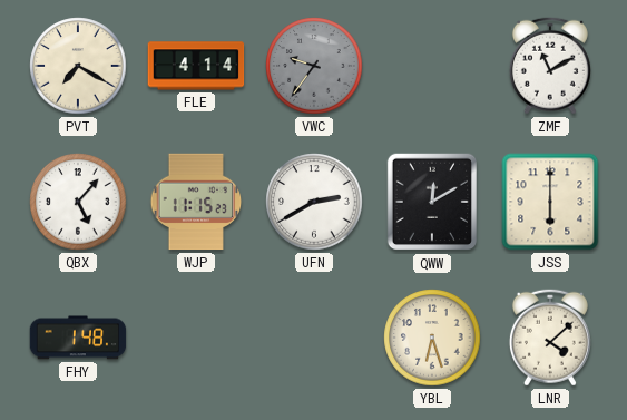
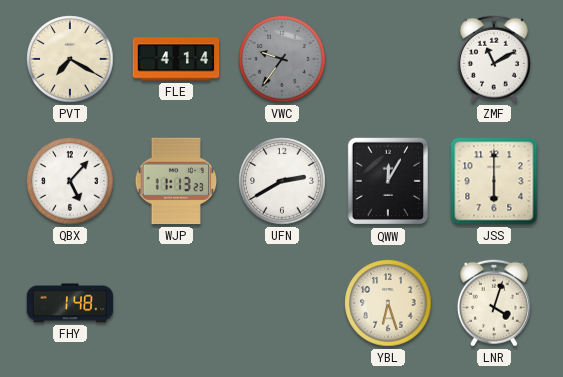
WJP: 11:15 -> 11:13
QWW: 12:10 -> 12:05
LNR: 4:08 -> 4:03
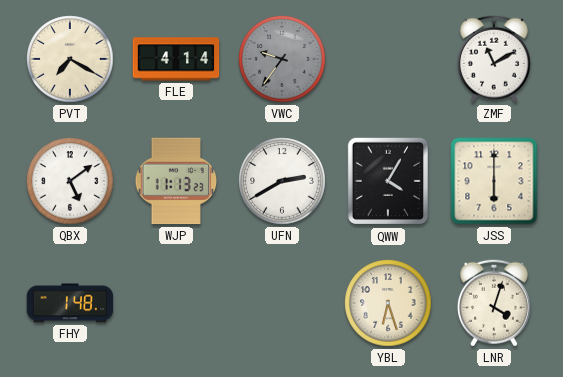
QBX: 5:07 -> 5:09
QWW: 12:05 -> 4:05
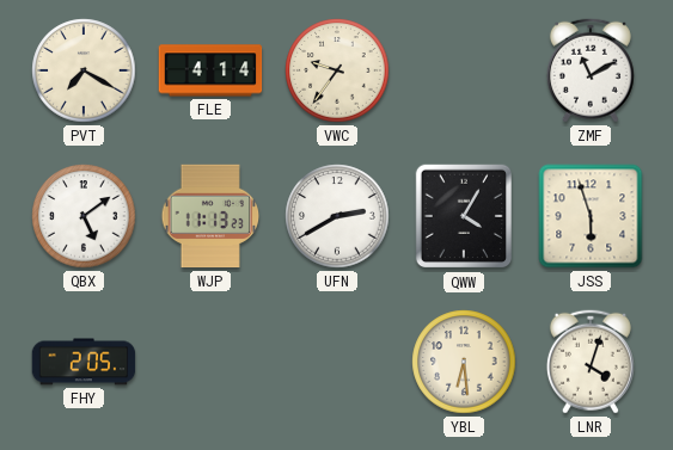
VWC dial: grey -> cream
JSS: 6:00 -> 5:57
FHY: 1:48 -> 2:05
YBL: 6:27 -> 6:29
